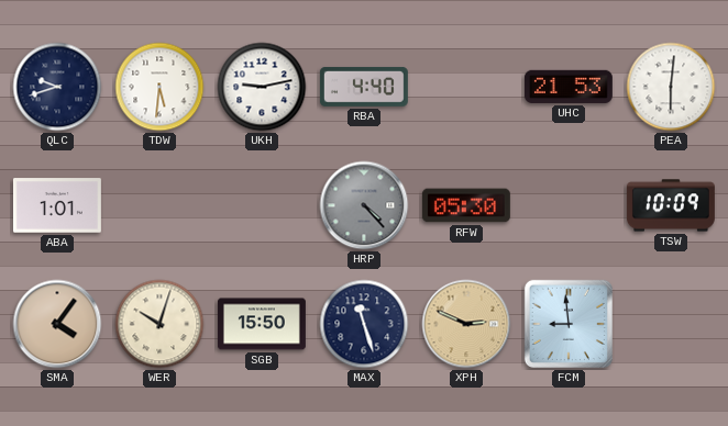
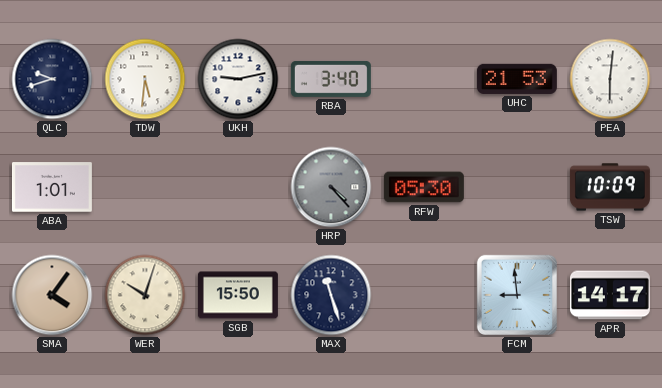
RBA: 4:40 -> 3:40
XPH: 2:49 -> none
APR: none -> 14:17
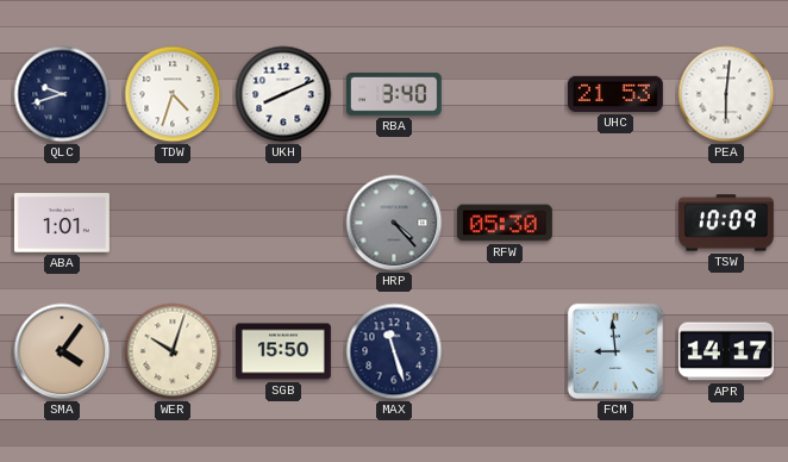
TDW: 5:31 -> 4:33
UKH: 9:13 -> 8:11
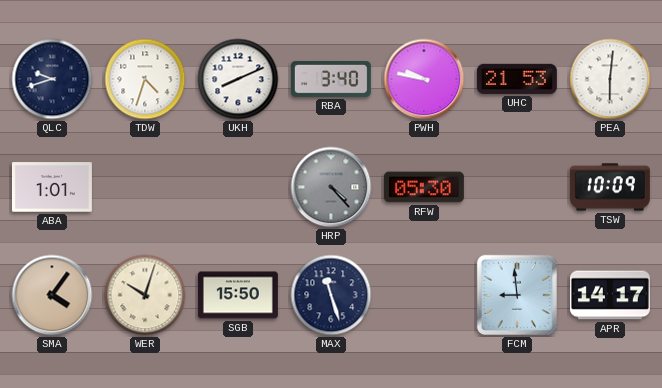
PWH: none -> 9:47
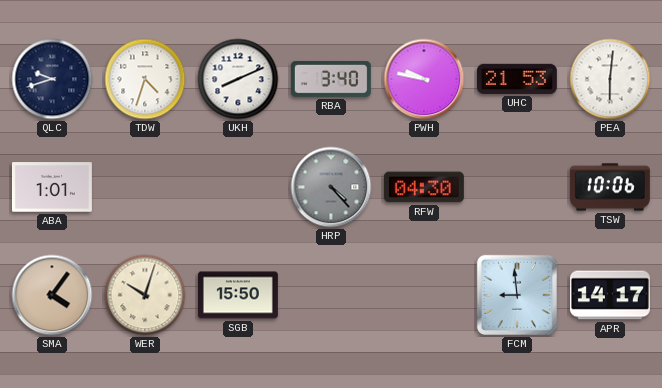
RFW: 05:30 -> 04:30
TSW: 10:09 -> 10:06
MAX: 11:27 -> none
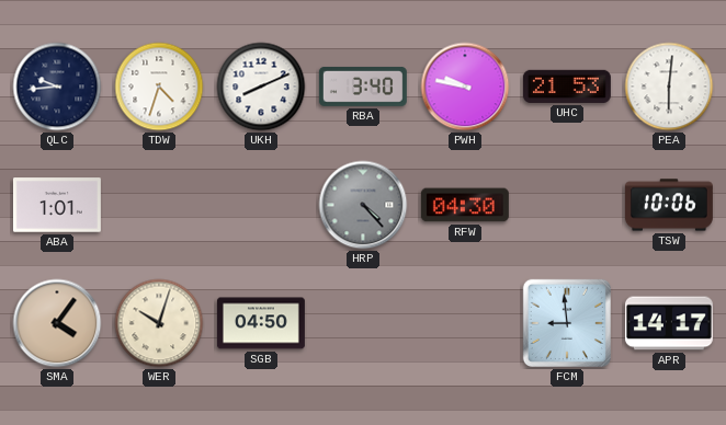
QLC: 9:42 -> 9:44
SGB: 15:50 -> 04:50
